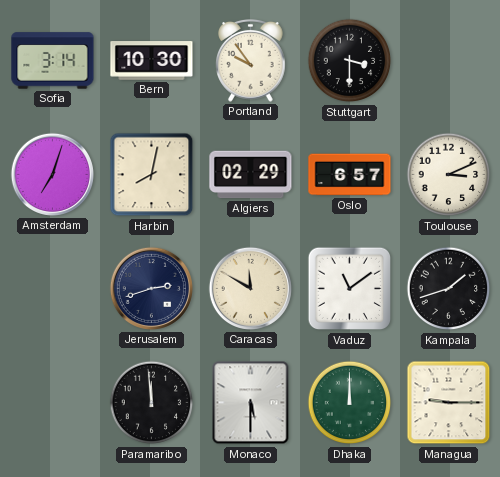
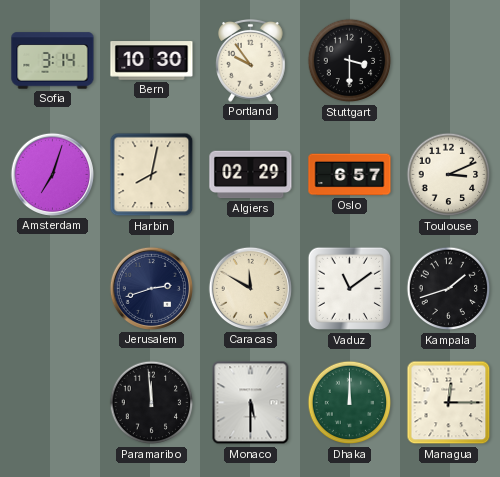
Managua: 9:15 -> 12:15
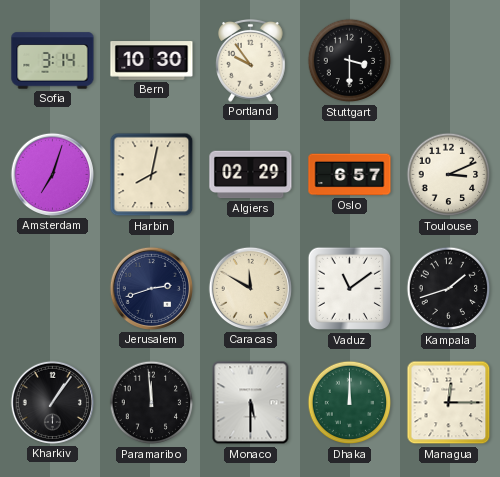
Kharkiv: none -> 1:06
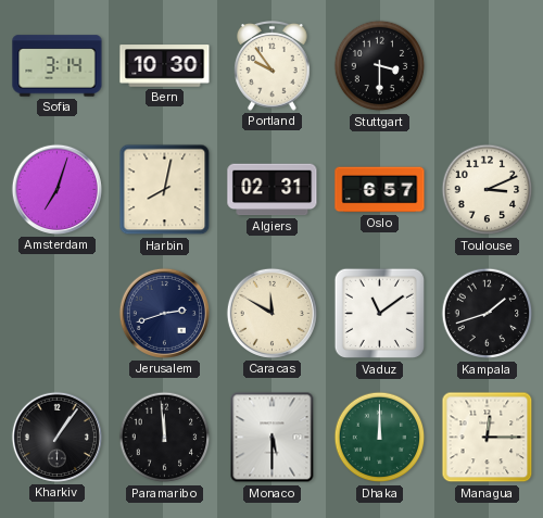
Algiers: 02:29 -> 02:31
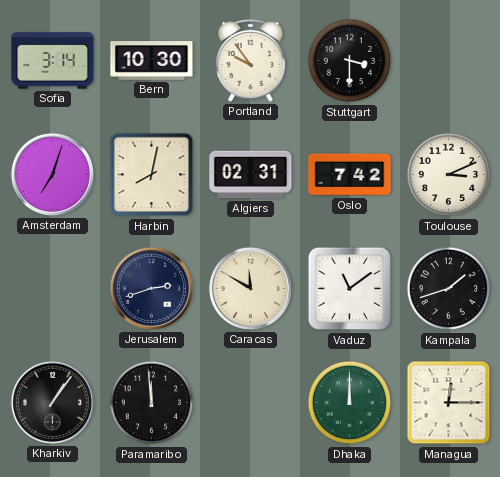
Oslo: 6:57 -> 7:42
Monaco: 5:30 -> none
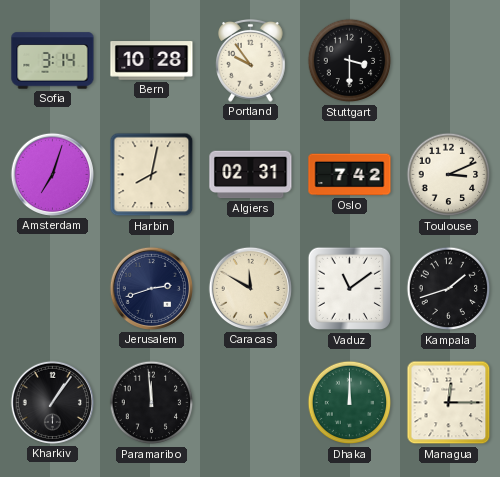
Bern: 10:30 -> 10:28
